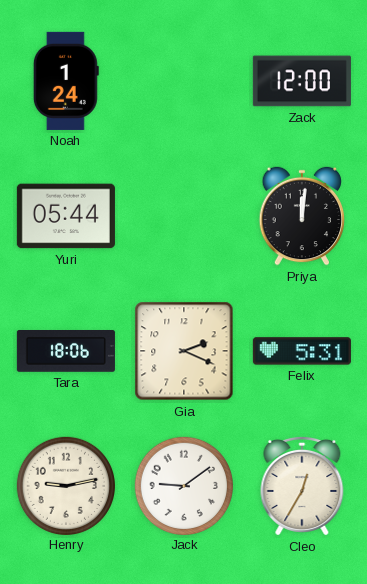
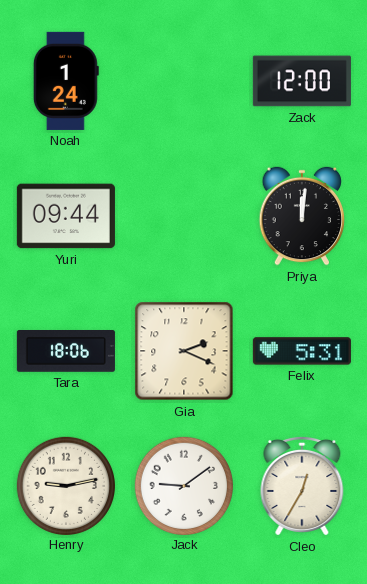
Yuri: 05:44 -> 09:44
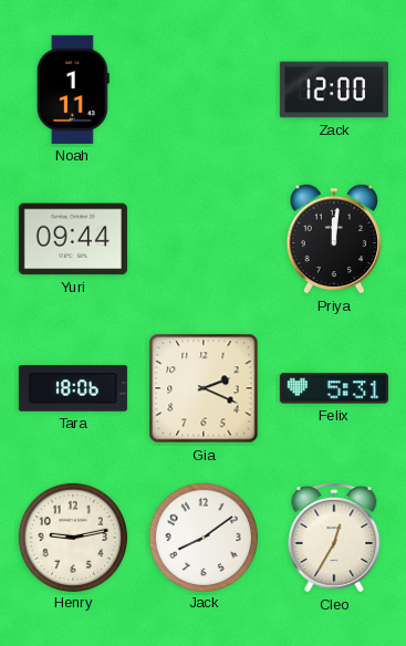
Noah: 1:24 -> 1:11
Jack: 9:09 -> 8:09
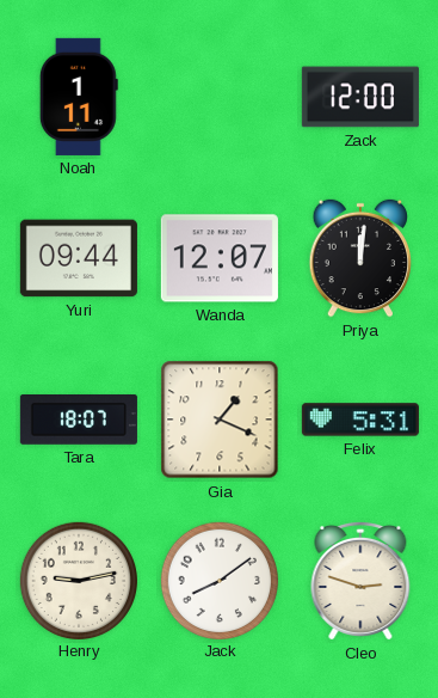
Wanda: none -> 12:07
Tara: 18:06 -> 18:07
Gia: 2:19 -> 1:19
Cleo: 12:35 -> 2:48
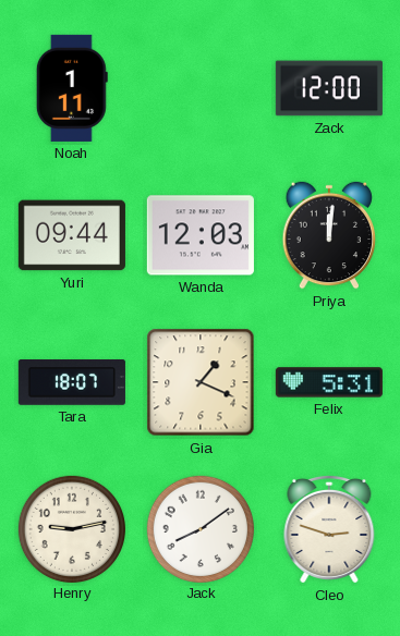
Wanda: 12:07 -> 12:03
